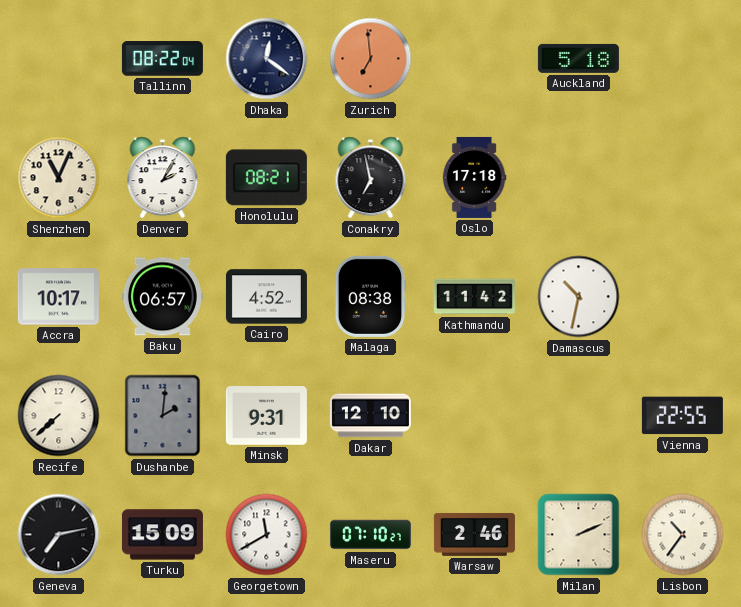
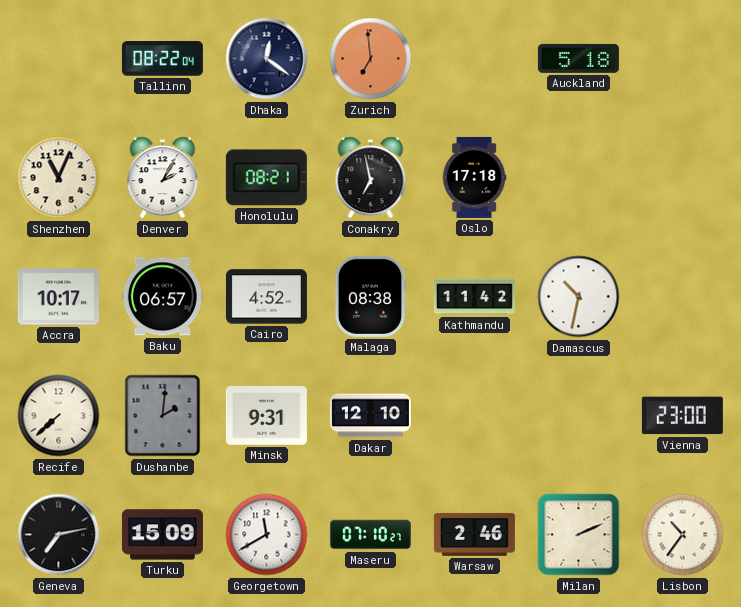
Vienna: 22:55 -> 23:00
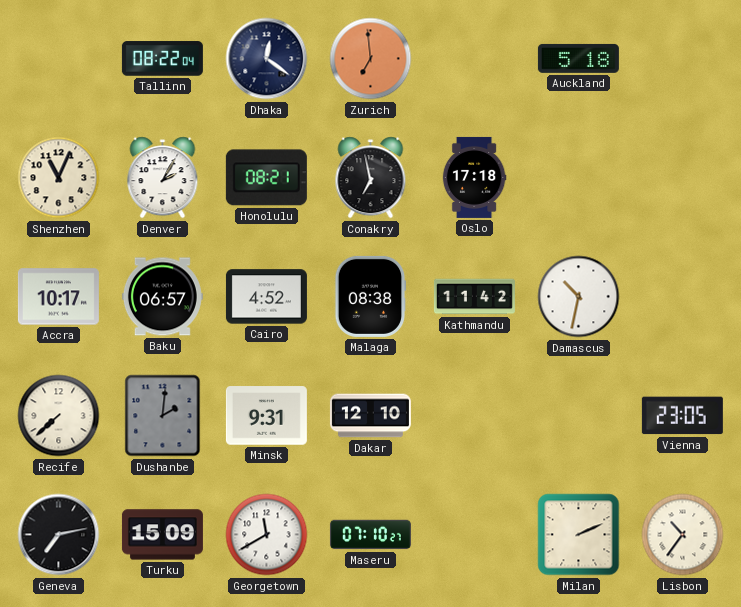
Vienna: 23:00 -> 23:05
Warsaw: 2:46 -> none
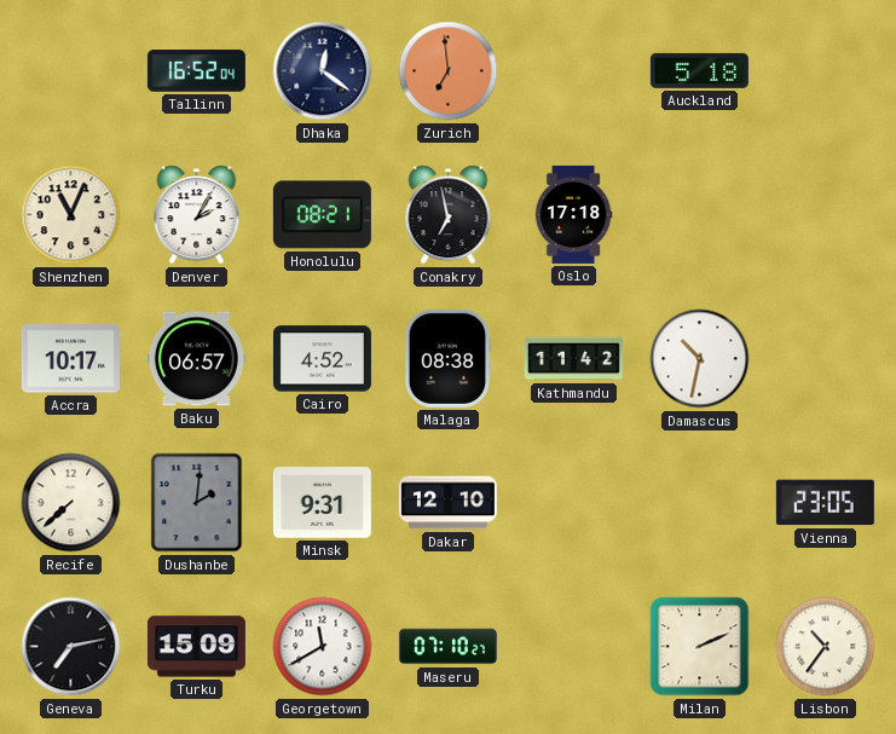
Tallinn: 08:22 -> 16:52
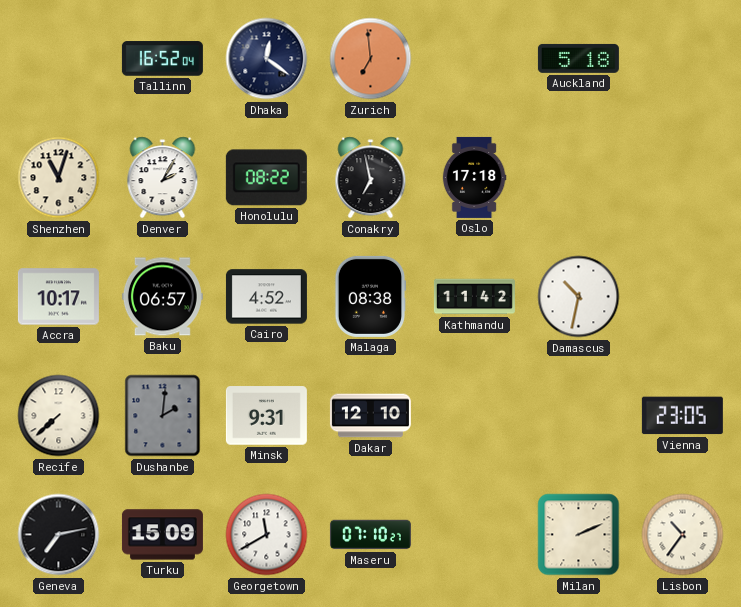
Shenzhen: 11:04 -> 11:03
Honolulu: 08:21 -> 08:22
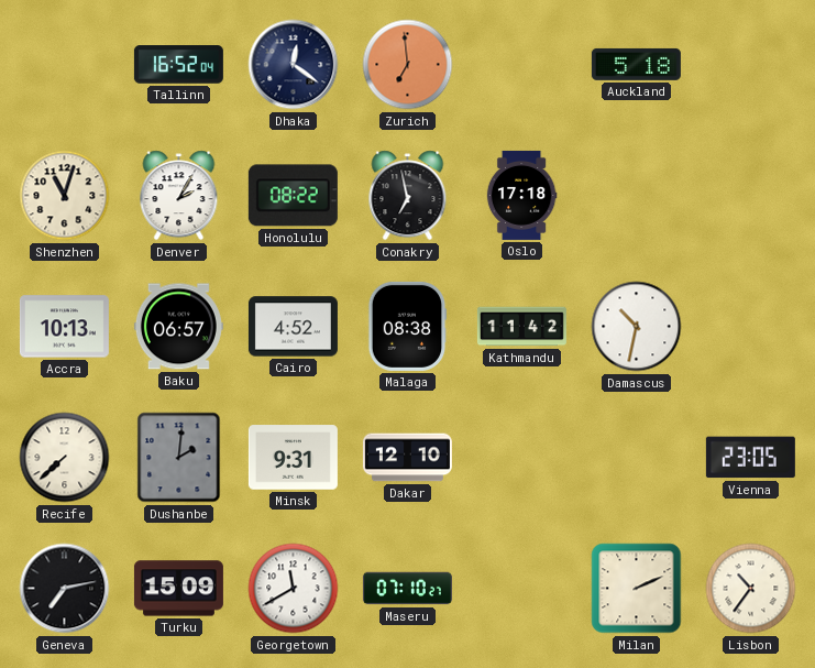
Accra: 10:17 -> 10:13
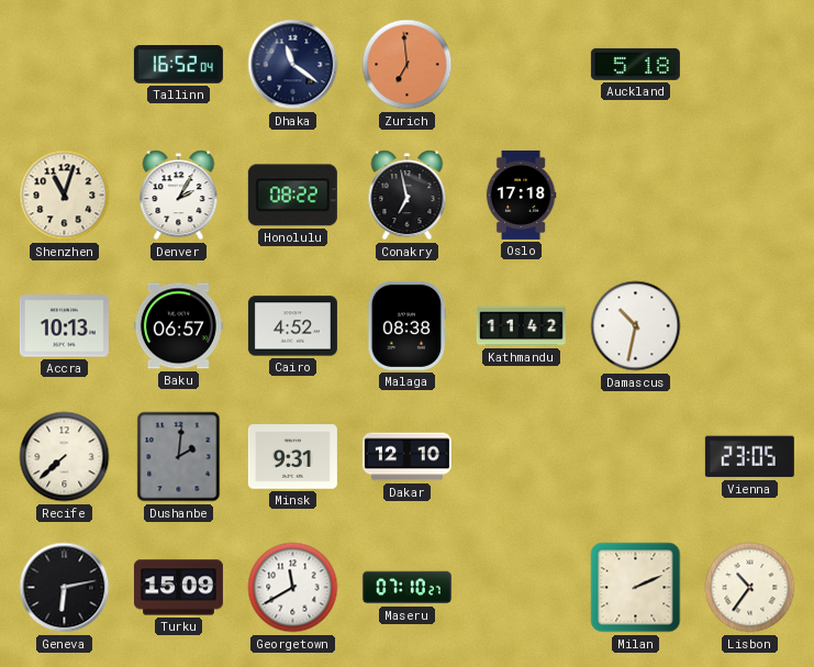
Dhaka: 12:21 -> 11:21
Geneva: 7:13 -> 6:13
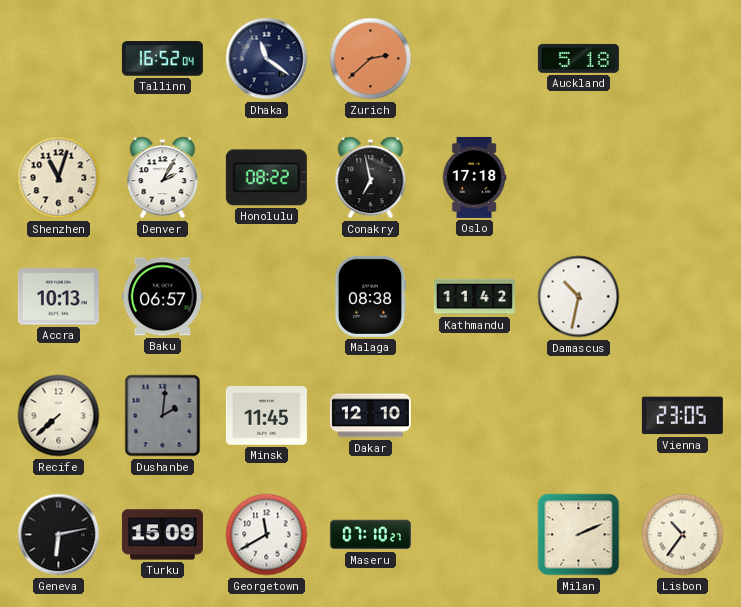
Zurich: 6:59 -> 2:38
Cairo: 4:52 -> none
Minsk: 9:31 -> 11:45
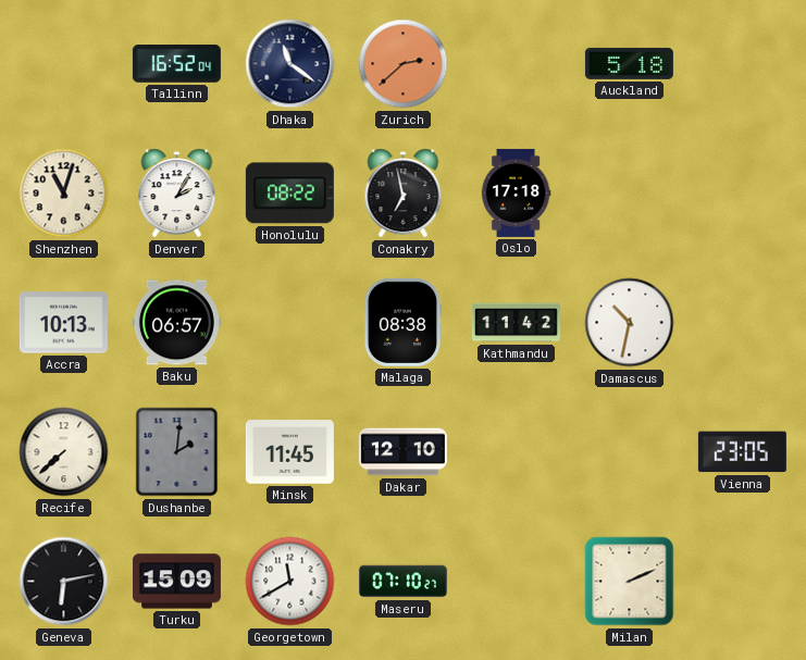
Lisbon: 10:36 -> none
